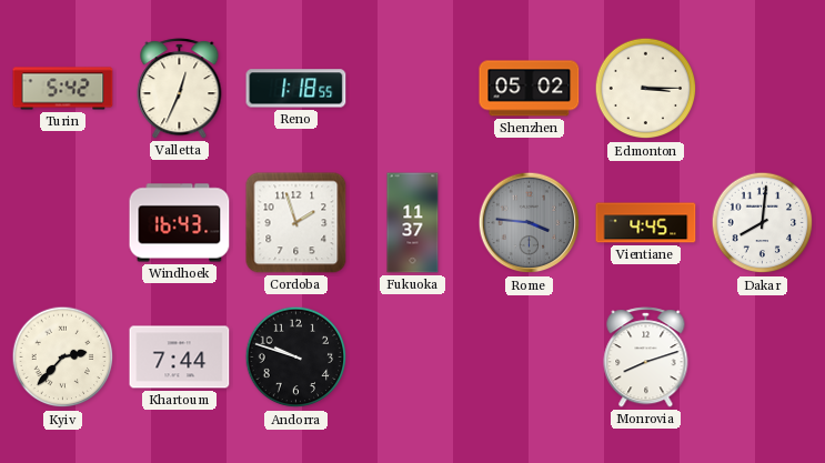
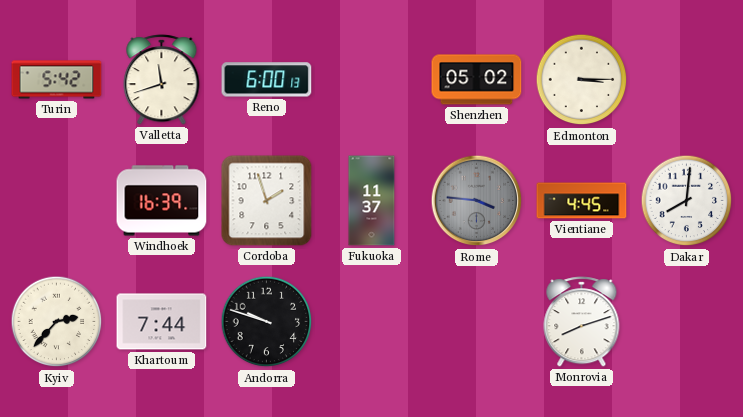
Valletta: 12:34 -> 11:42
Reno: 1:18 -> 6:00
Windhoek: 16:43 -> 16:39
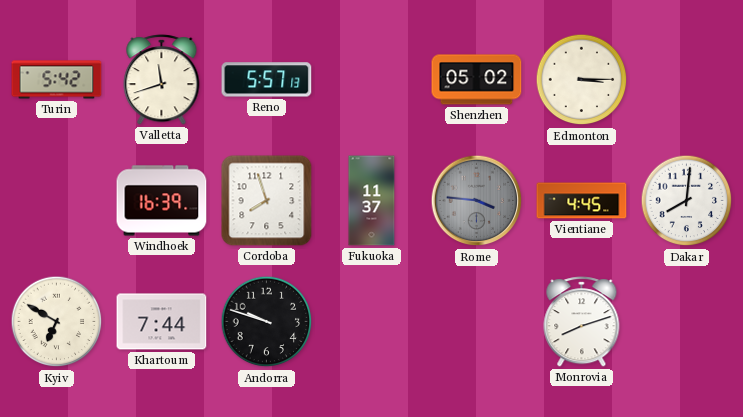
Reno: 6:00 -> 5:57
Cordoba: 1:57 -> 7:57
Kyiv: 2:37 -> 6:50
